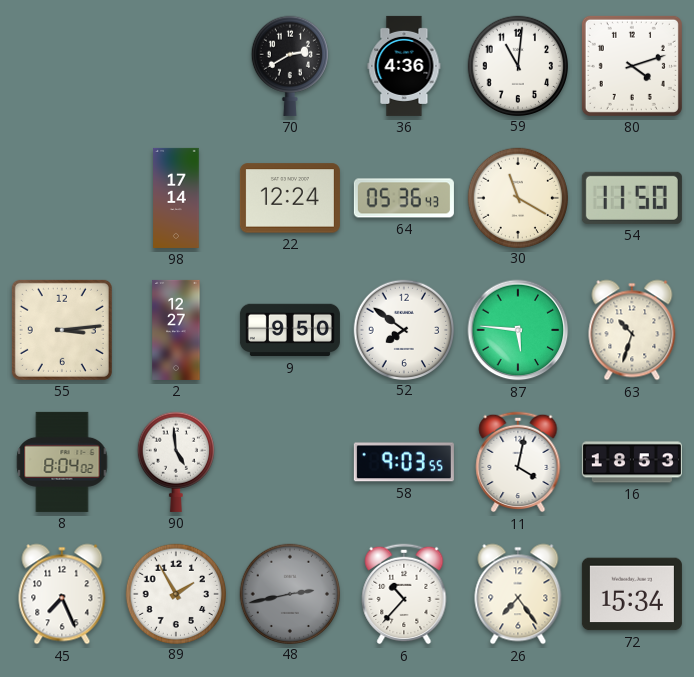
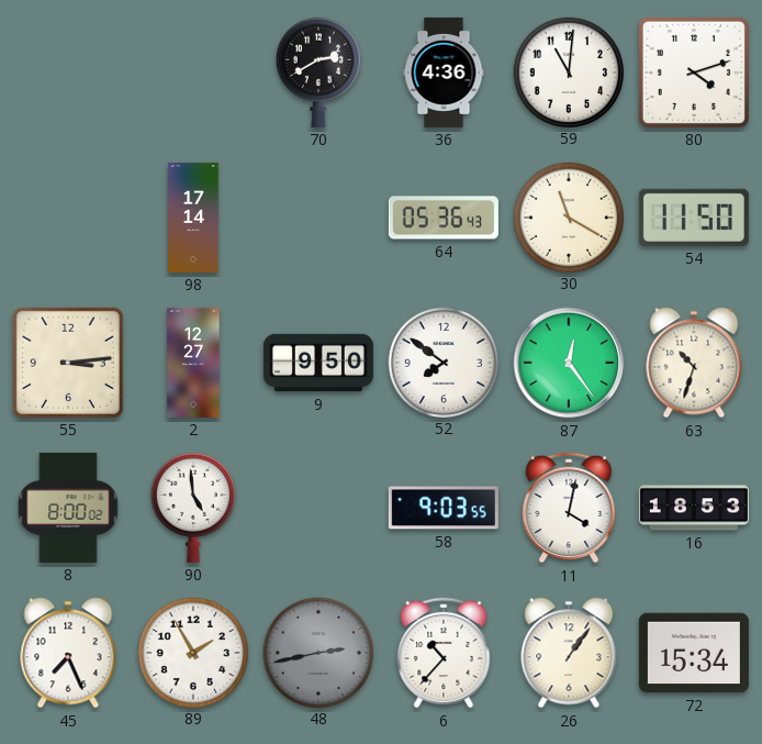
22: 12:24 -> none
87: 5:46 -> 12:24
8: 8:04 -> 8:00
26: 7:24 -> 1:06
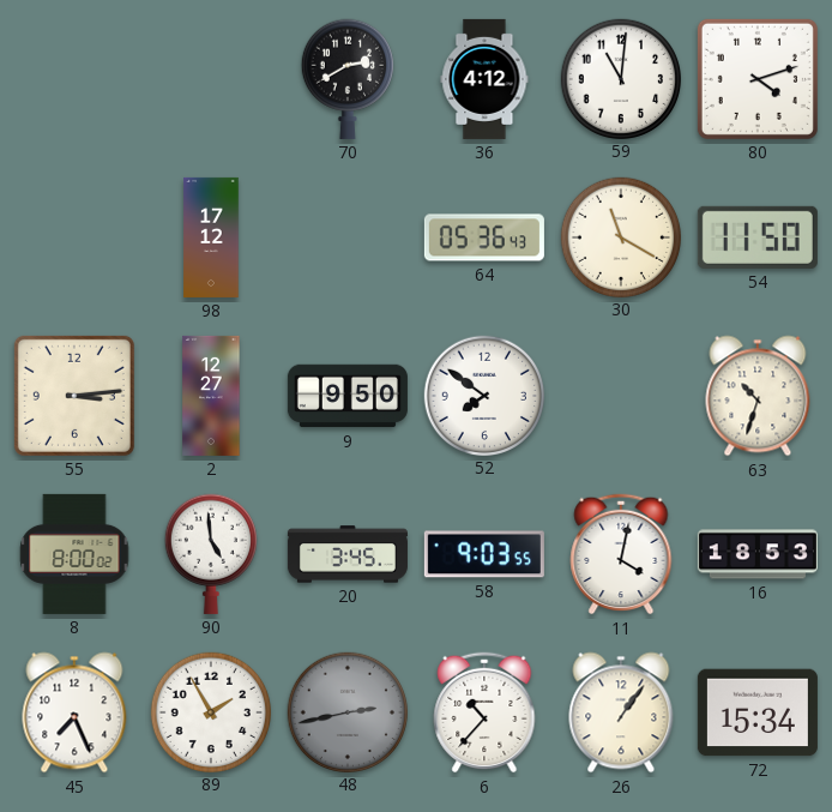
36: 4:36 -> 4:12
98: 17:14 -> 17:12
87: 12:24 -> none
20: none -> 3:45
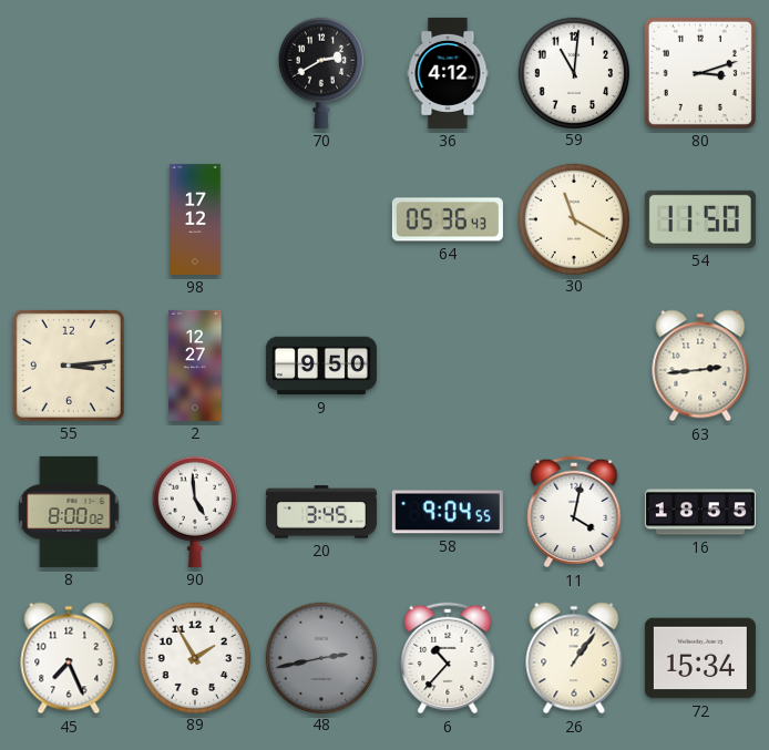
80: 4:12 -> 3:12
52: 7:51 -> none
63: 10:33 -> 2:44
58: 9:03 -> 9:04
16: 18:53 -> 18:55
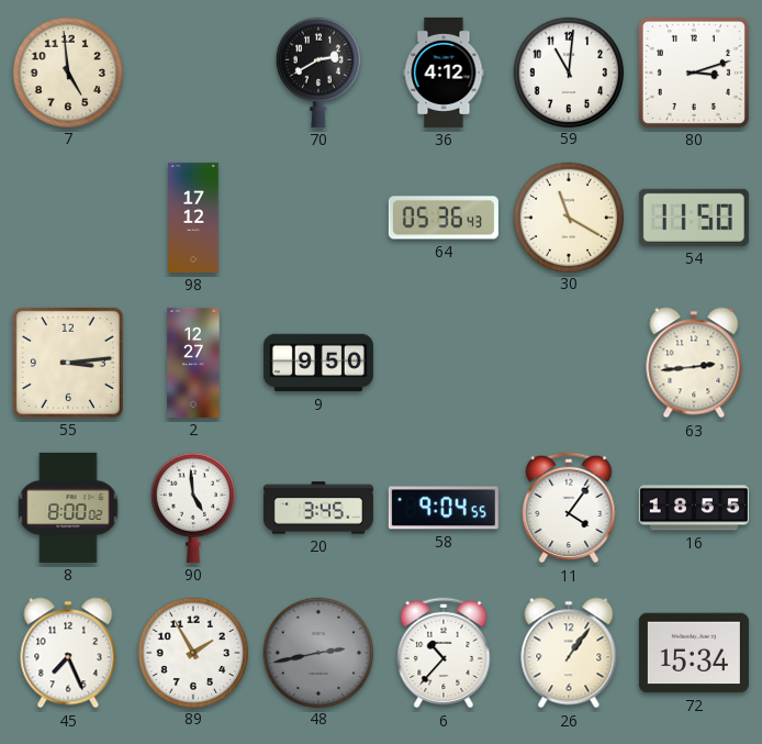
7: none -> 4:59
11: 4:02 -> 4:06
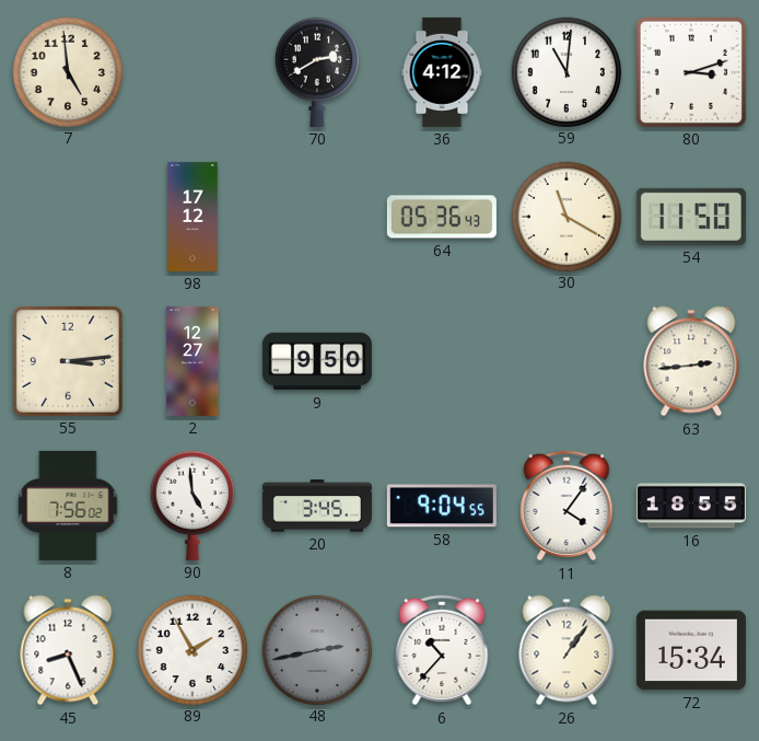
8: 8:00 -> 7:56
45: 7:26 -> 8:26
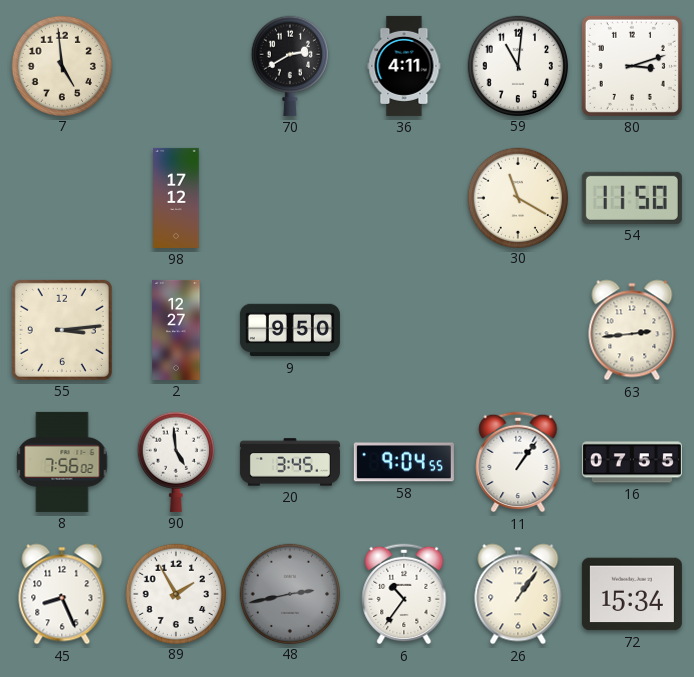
36: 4:12 -> 4:11
64: 05:36 -> none
11: 4:06 -> 1:06
16: 18:55 -> 07:55
6: 10:37 -> 10:36
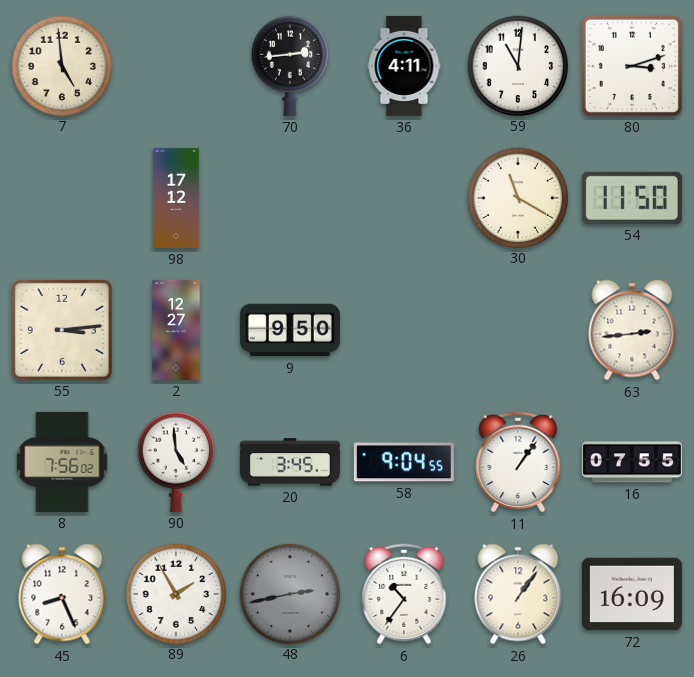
70: 2:40 -> 2:44
72: 15:34 -> 16:09
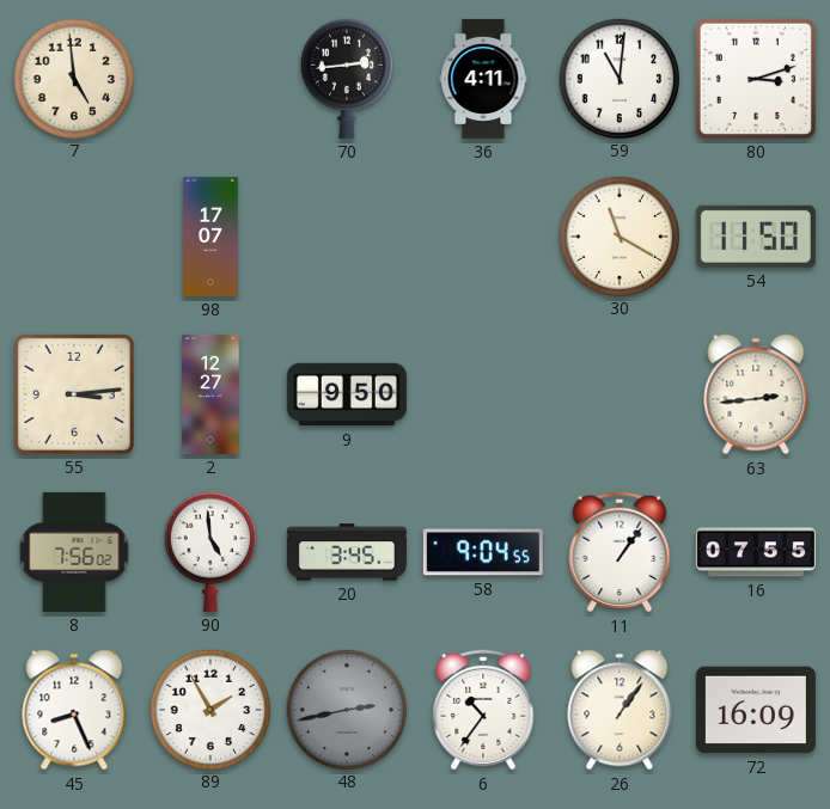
98: 17:12 -> 17:07
